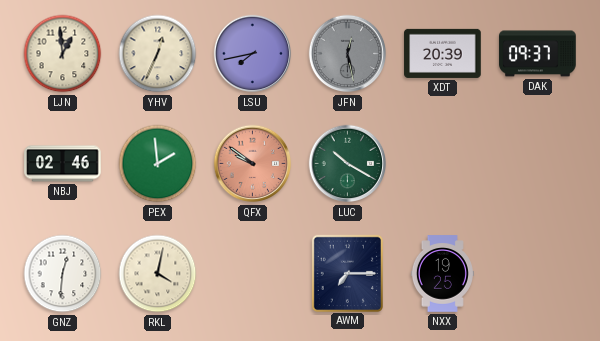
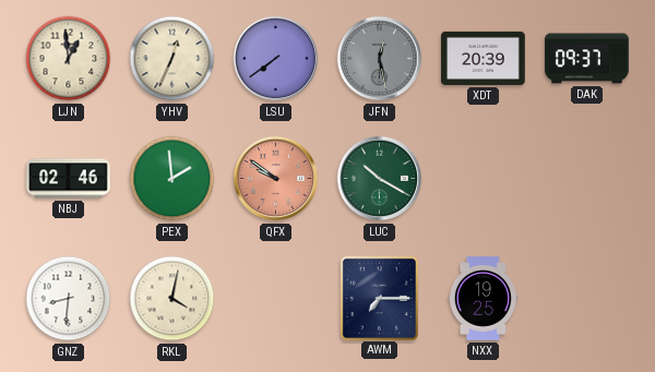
LSU: 7:43 -> 7:39
GNZ: 12:31 -> 8:31
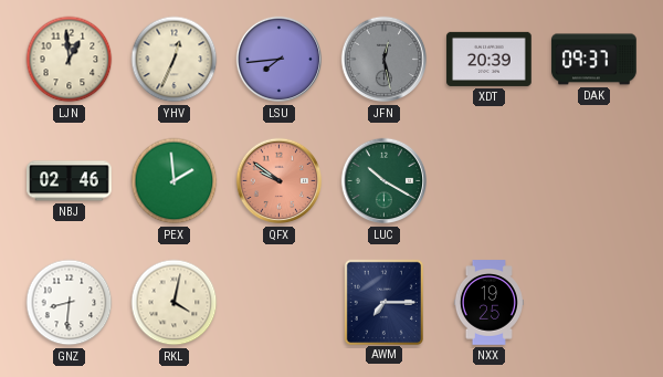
LSU: 7:39 -> 7:44
